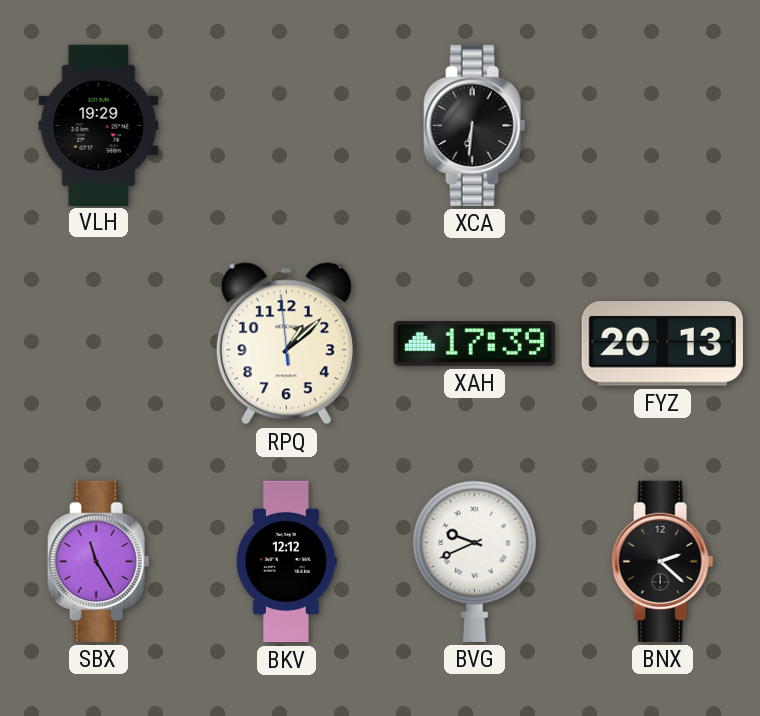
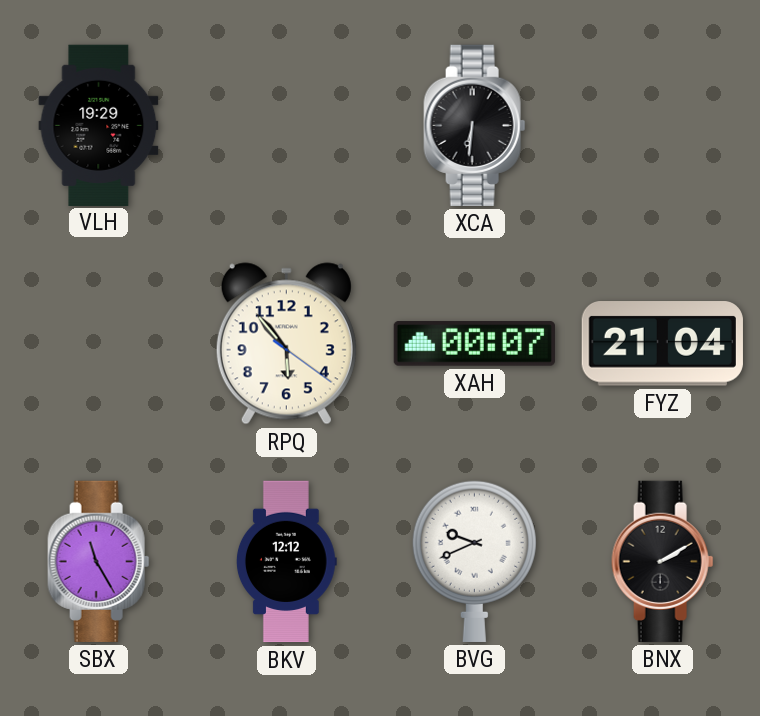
RPQ: 1:07 -> 5:53
XAH: 17:39 -> 00:07
FYZ: 20:13 -> 21:04
BNX: 2:22 -> 2:10
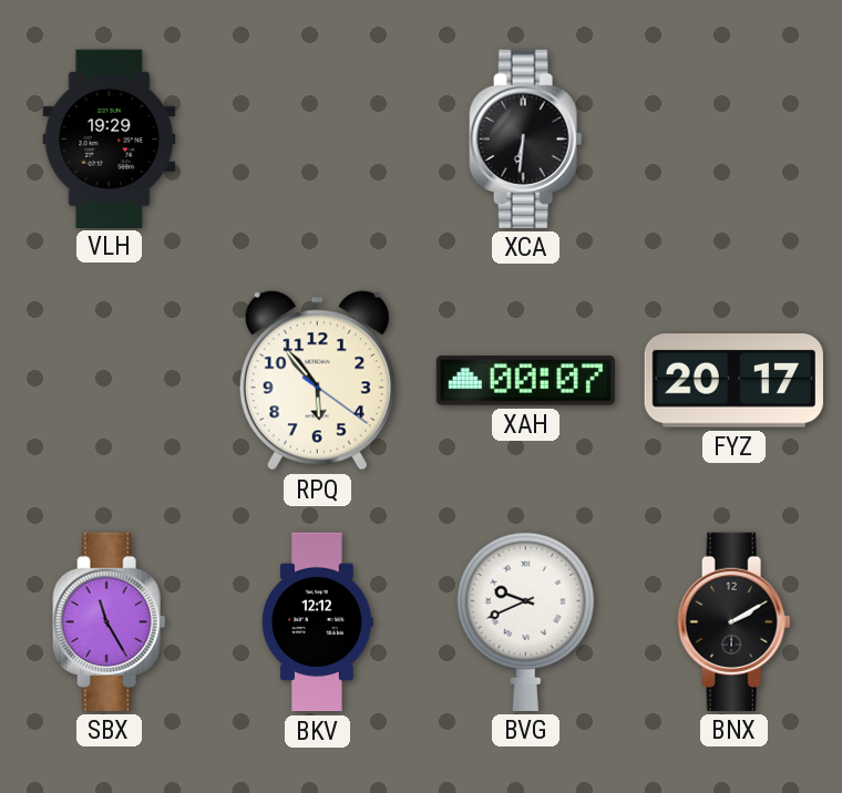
FYZ: 21:04 -> 20:17
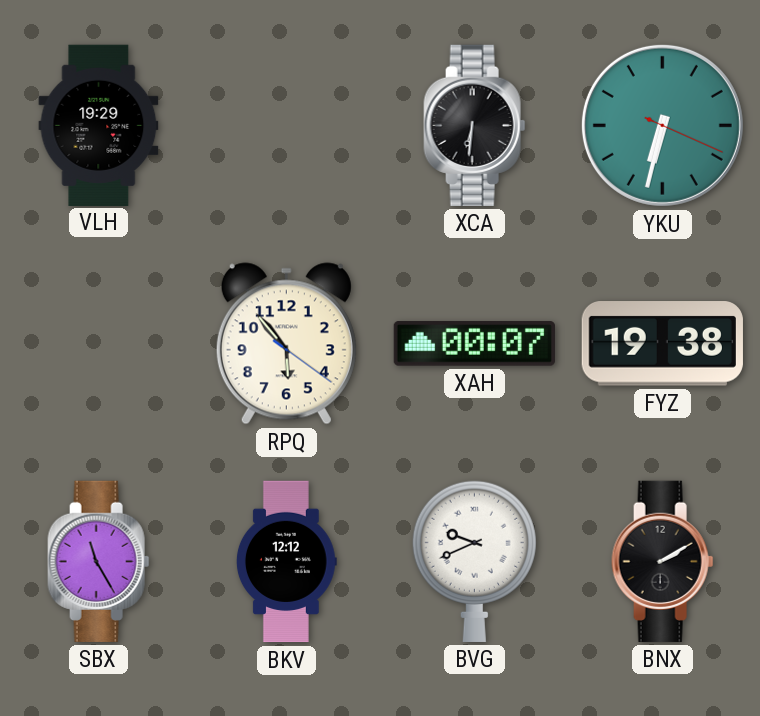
YKU: none -> 6:32
FYZ: 20:17 -> 19:38
